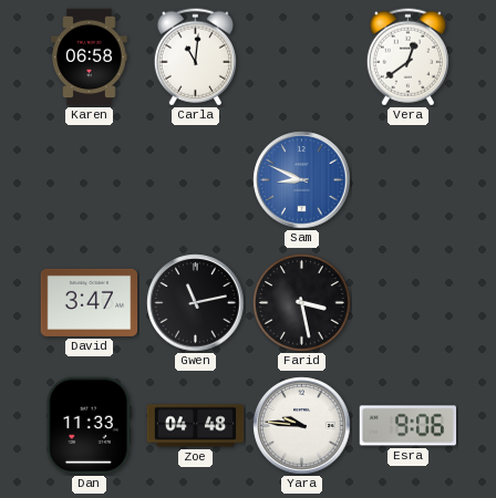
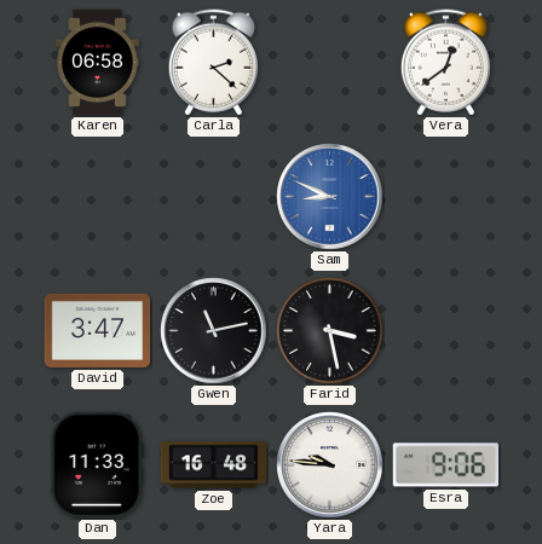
Carla: 11:01 -> 2:22
Zoe: 04:48 -> 16:48
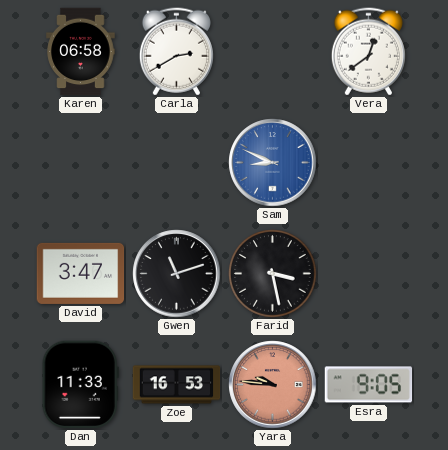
Carla: 2:22 -> 2:40
Gwen: 11:13 -> 11:12
Zoe: 16:48 -> 16:53
Yara dial: white -> salmon
Esra: 9:06 -> 9:05
